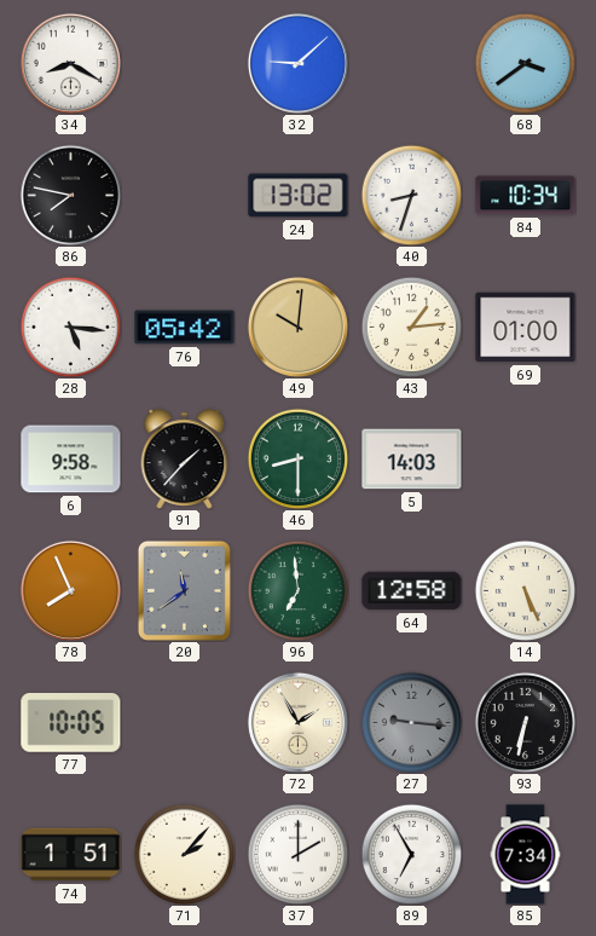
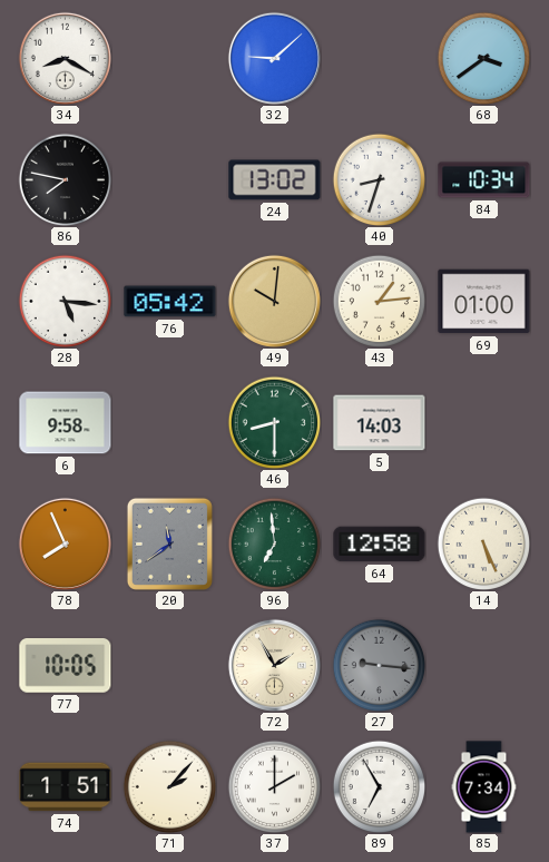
91: 1:37 -> none
93: 6:32 -> none
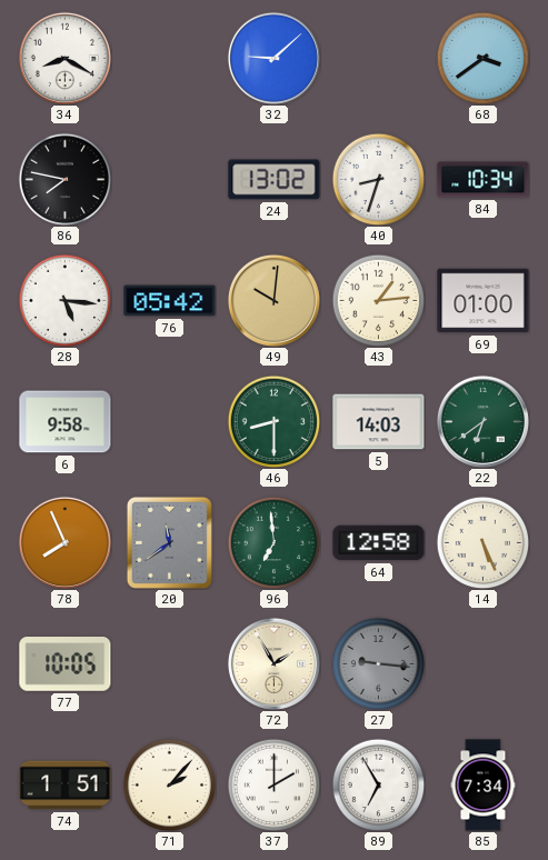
22: none -> 6:39
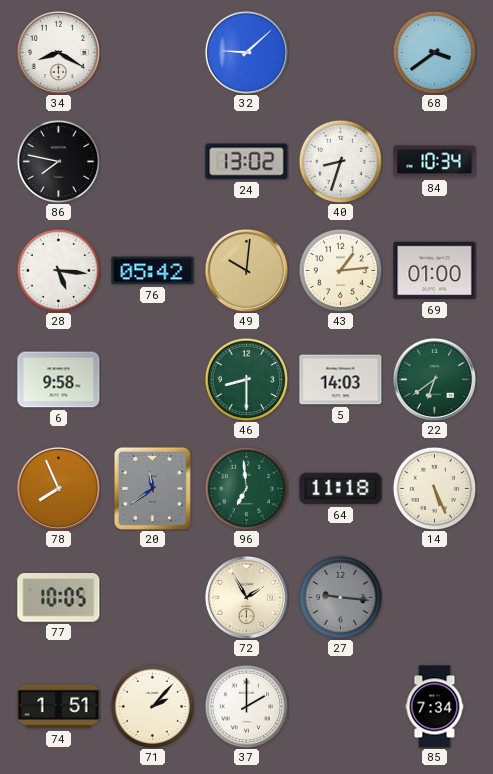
64: 12:58 -> 11:18
89: 6:55 -> none
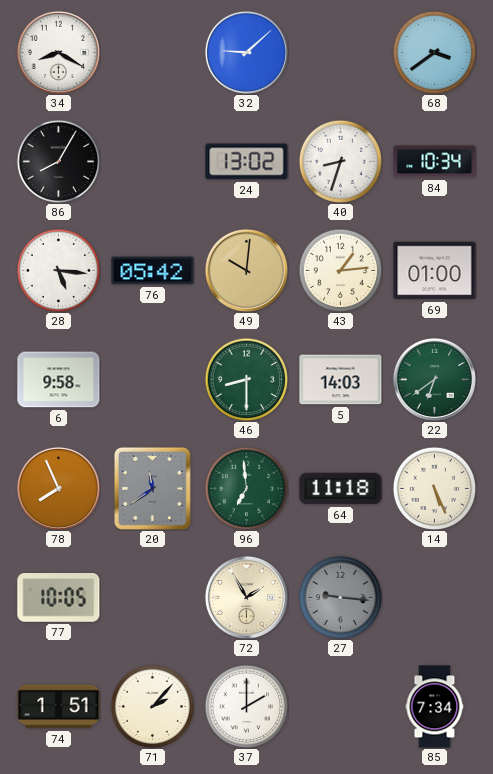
86: 7:47 -> 8:05
